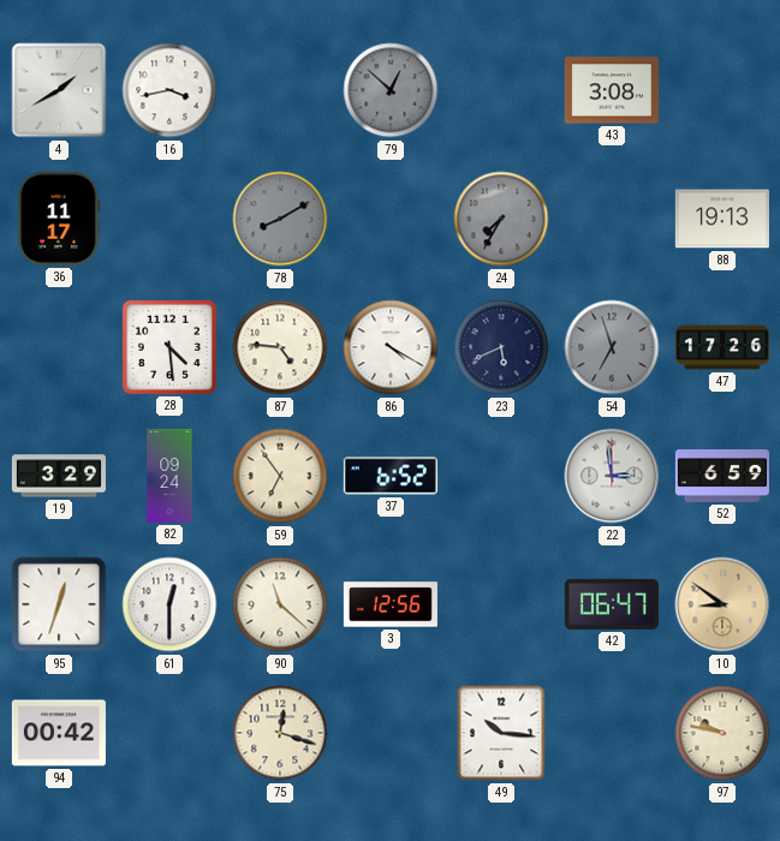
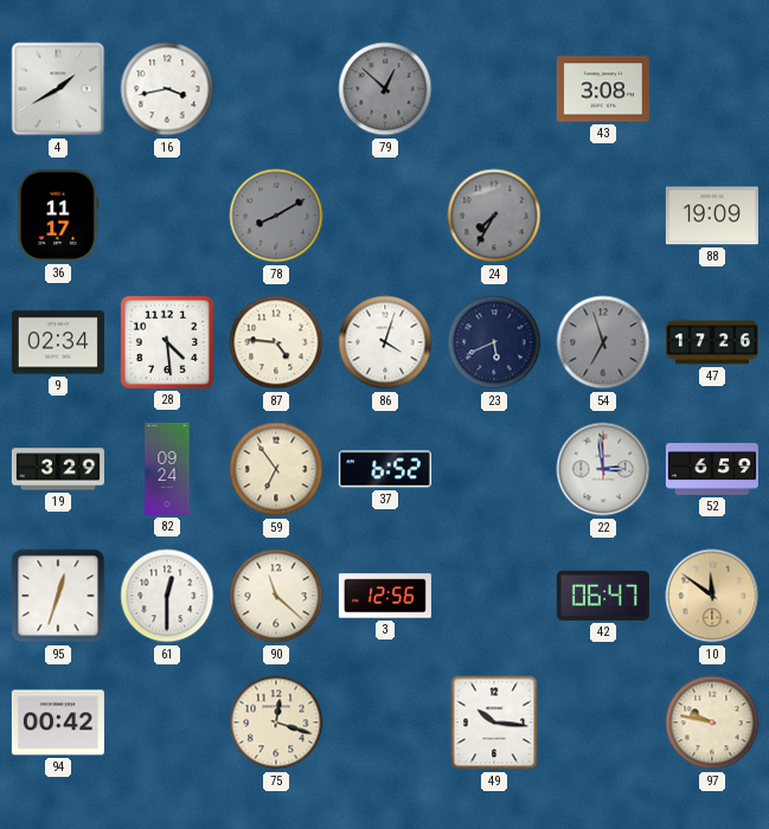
88: 19:13 -> 19:09
9: none -> 02:34
86: 4:20 -> 4:03
10: 8:51 -> 11:51
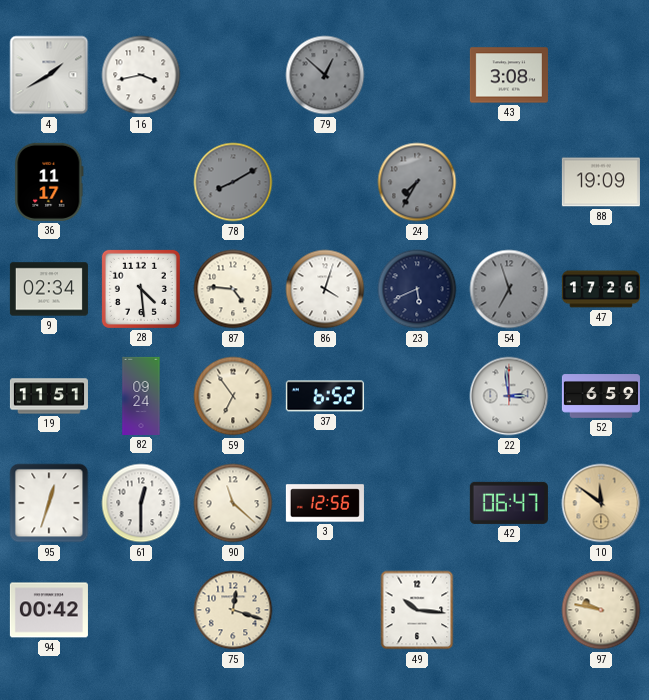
19: 3:29 -> 11:51
